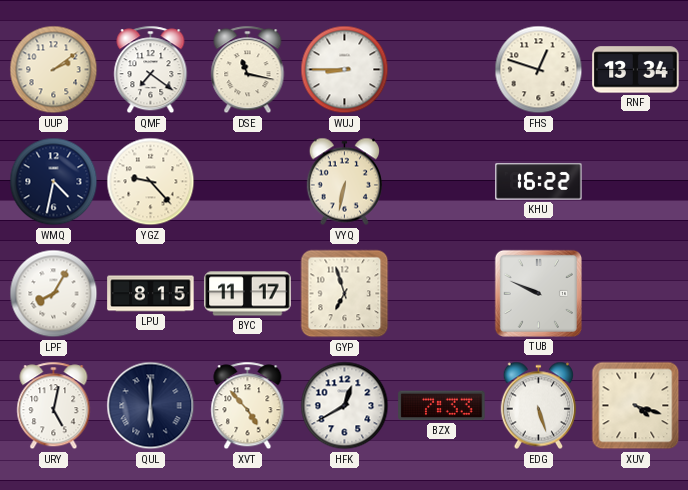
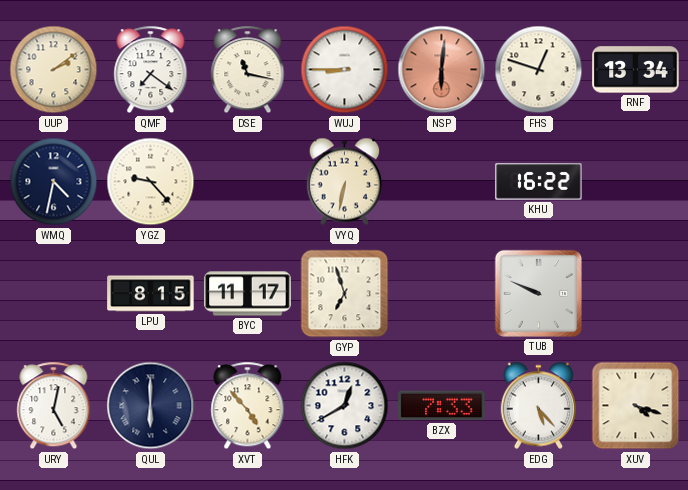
NSP: none -> 6:01
LPF: 8:05 -> none
EDG: 5:27 -> 5:23
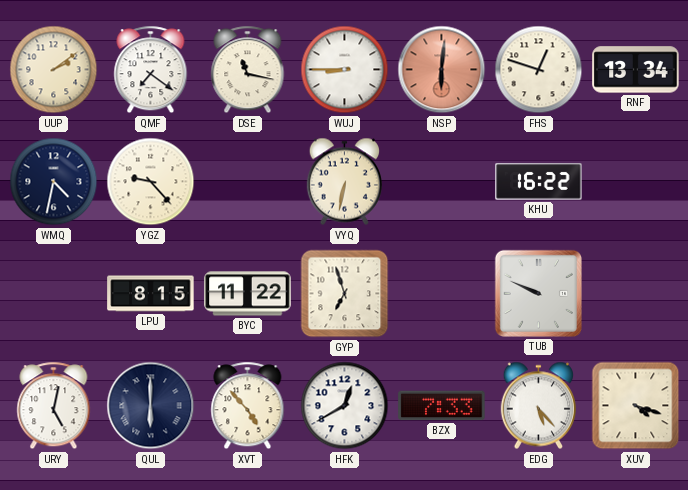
BYC: 11:17 -> 11:22
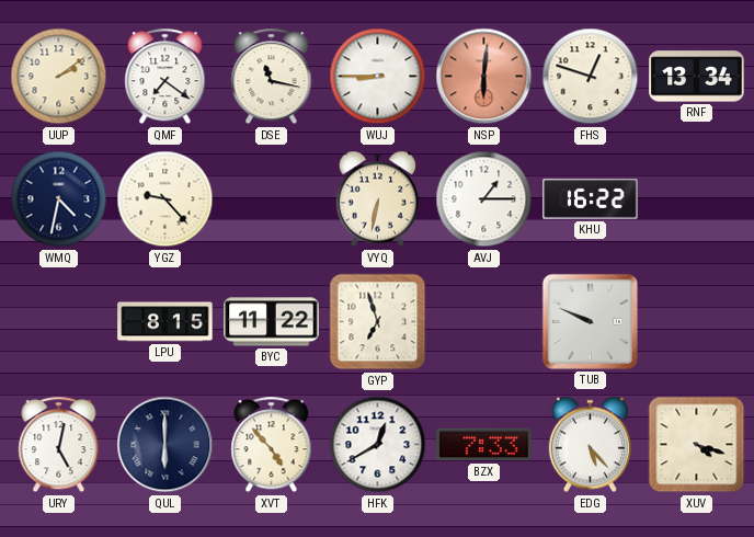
AVJ: none -> 1:15
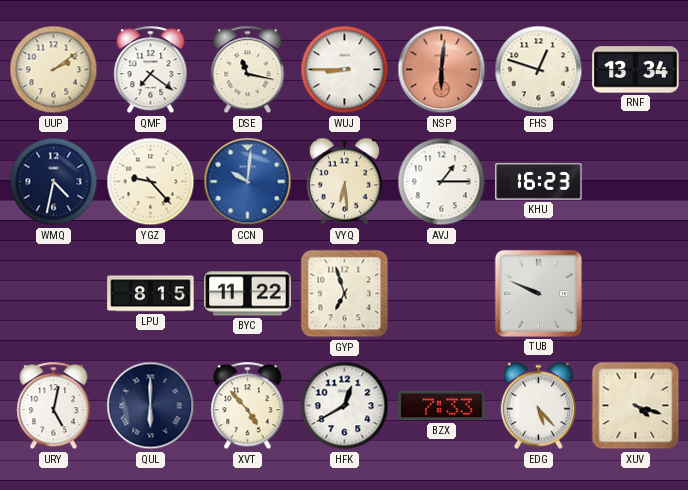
CCN: none -> 10:01
VYQ: 6:32 -> 6:29
KHU: 16:22 -> 16:23
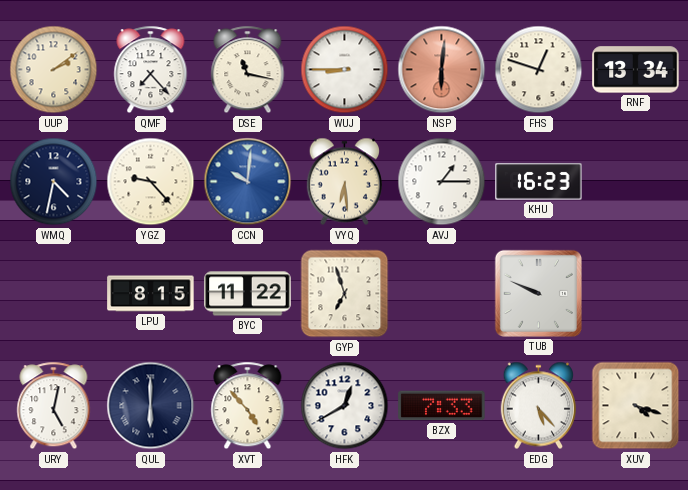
QMF: 7:21 -> 7:23
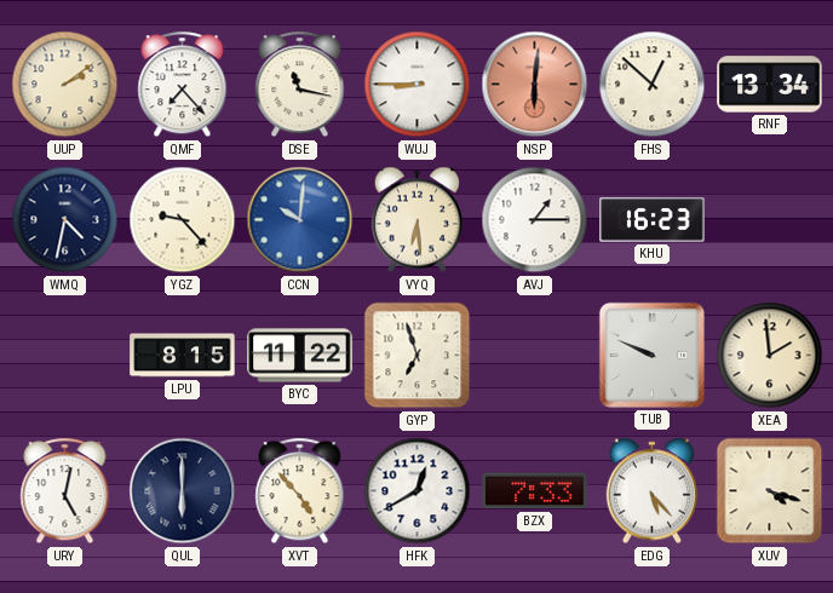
FHS: 12:48 -> 12:52
XEA: none -> 1:59
